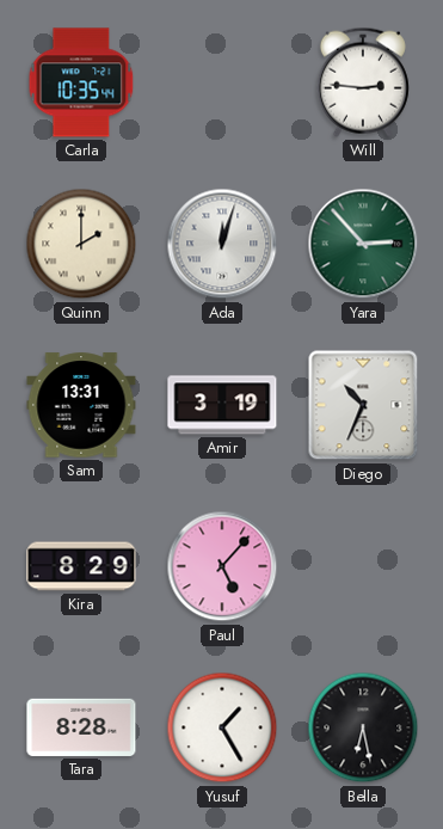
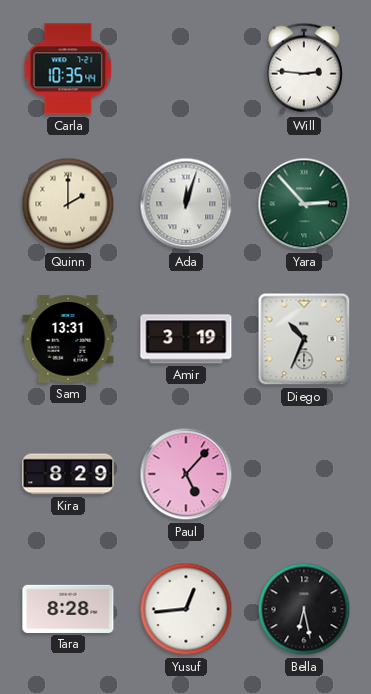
Yusuf: 1:25 -> 12:44
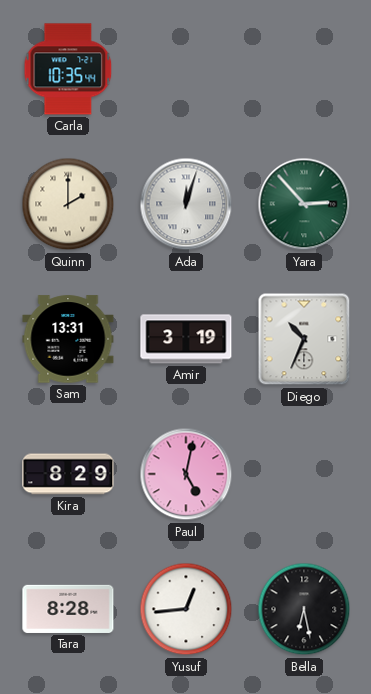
Will: 2:46 -> none
Paul: 5:07 -> 5:02
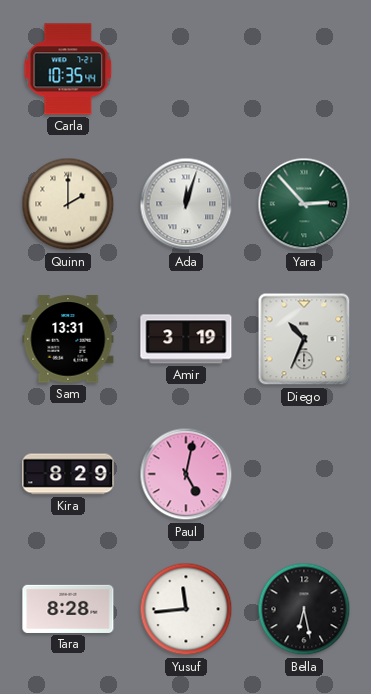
Yusuf: 12:44 -> 11:44
